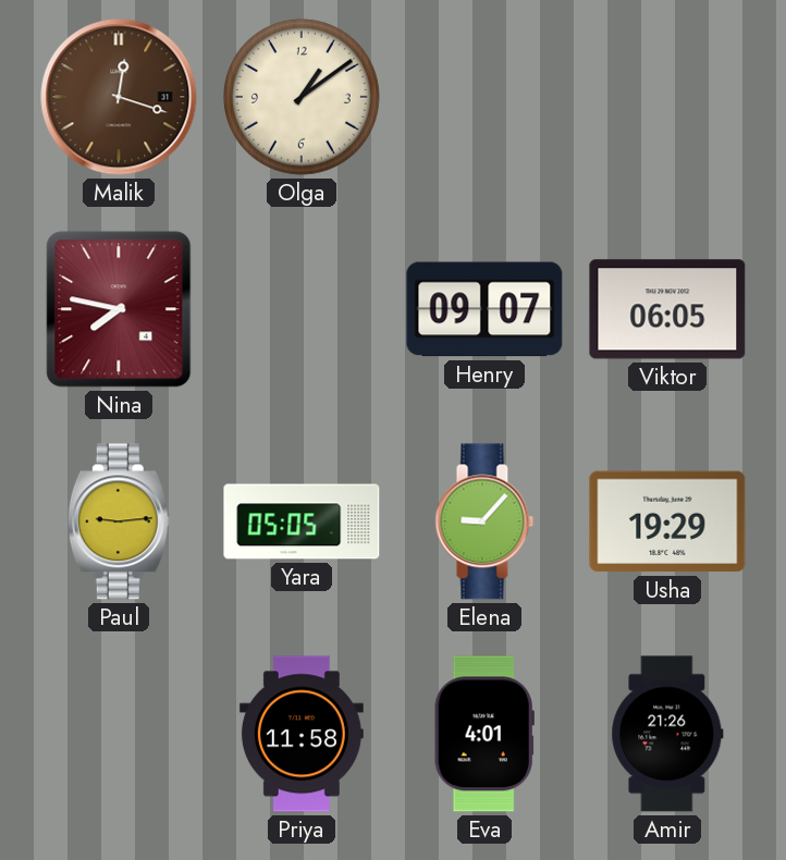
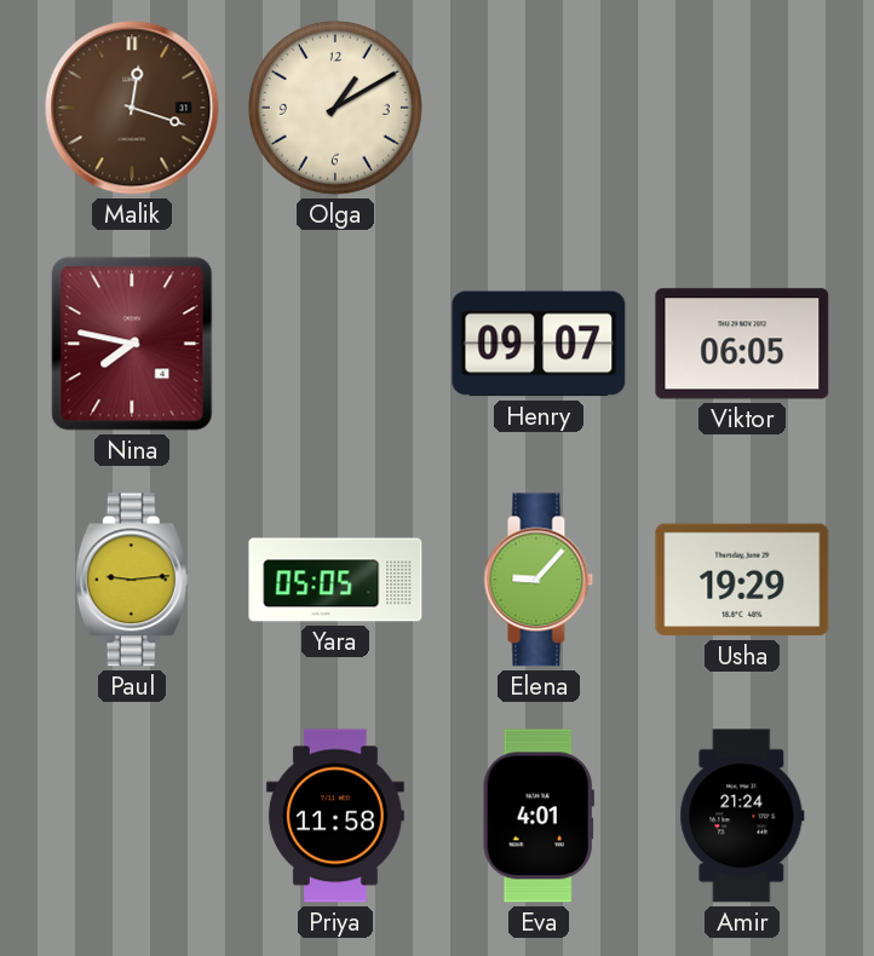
Olga: 1:09 -> 1:10
Amir: 21:26 -> 21:24
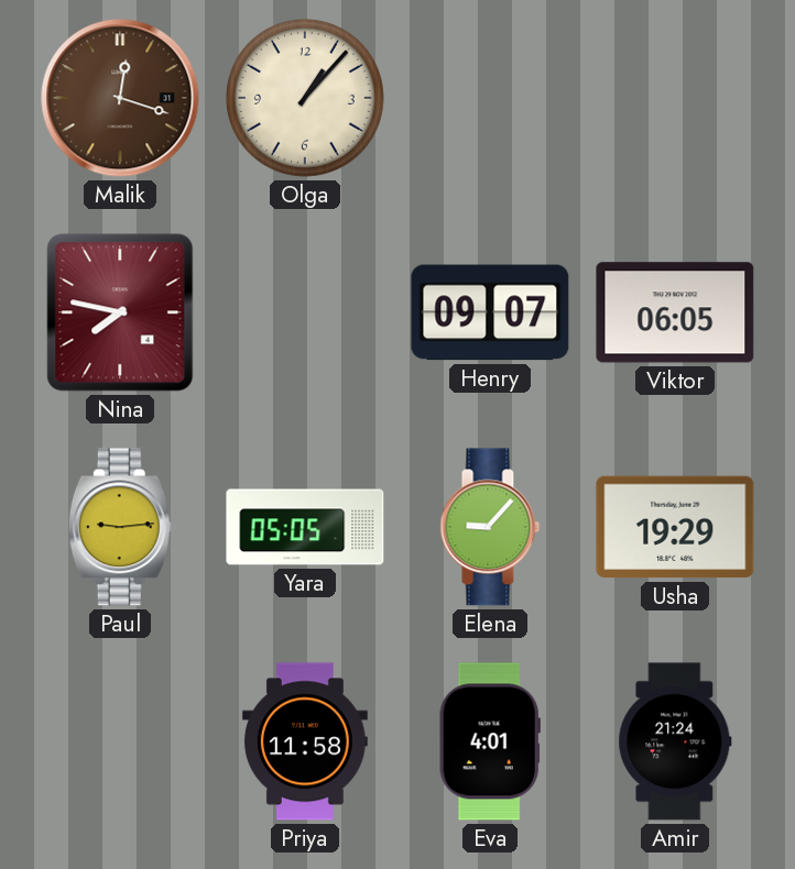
Olga: 1:10 -> 1:07
